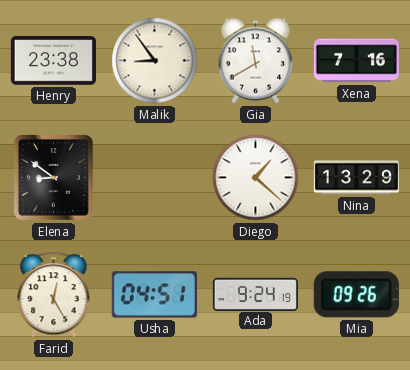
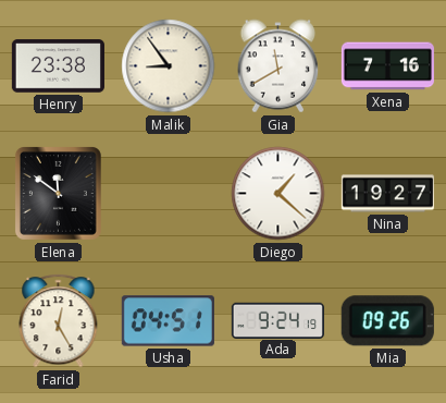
Elena: 8:51 -> 11:51
Nina: 13:29 -> 19:27
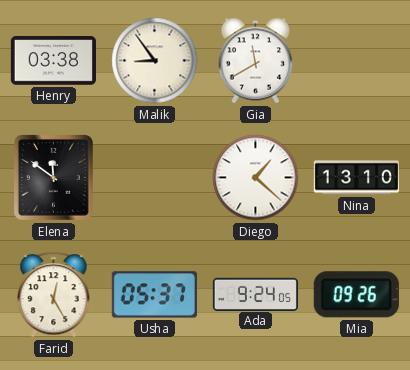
Henry: 23:38 -> 03:38
Xena: 7:16 -> none
Nina: 19:27 -> 13:10
Usha: 04:51 -> 05:37
Ada: 9:24:19 -> 9:24:05
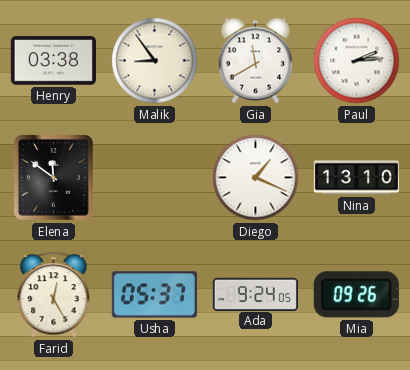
Paul: none -> 2:14
Diego: 1:22 -> 1:19
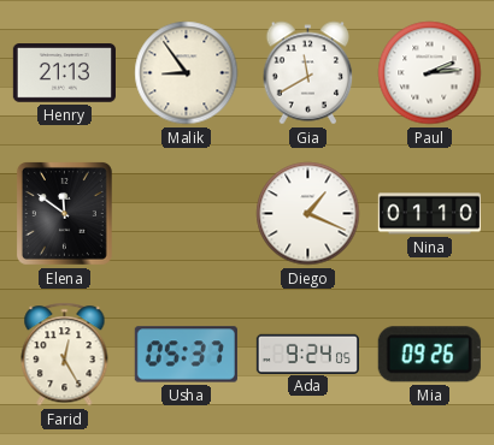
Henry: 03:38 -> 21:13
Nina: 13:10 -> 01:10
